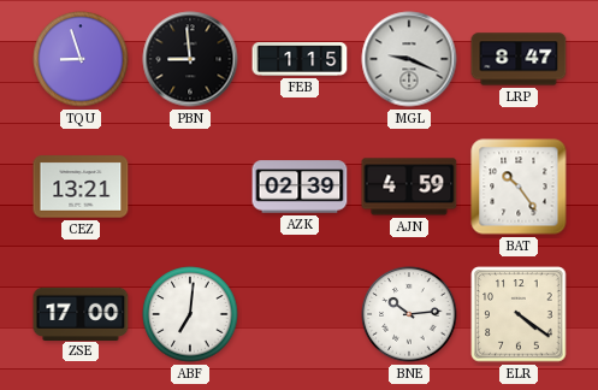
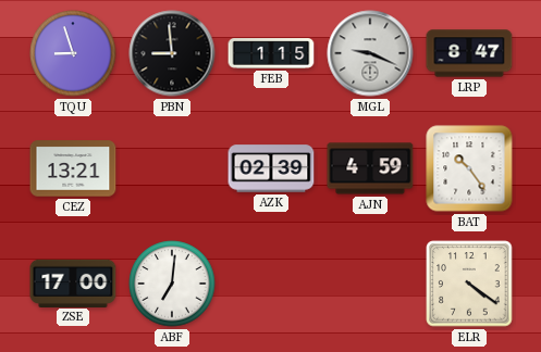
BNE: 10:14 -> none
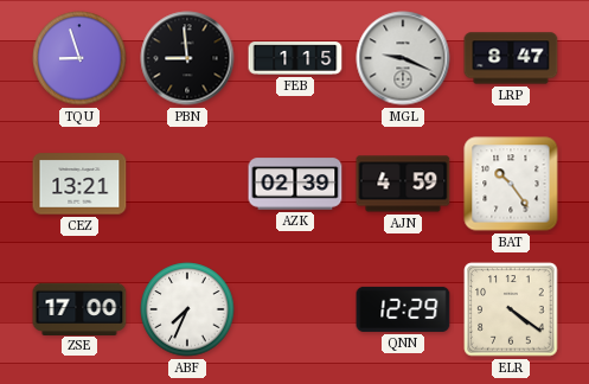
ABF: 7:01 -> 7:34
QNN: none -> 12:29
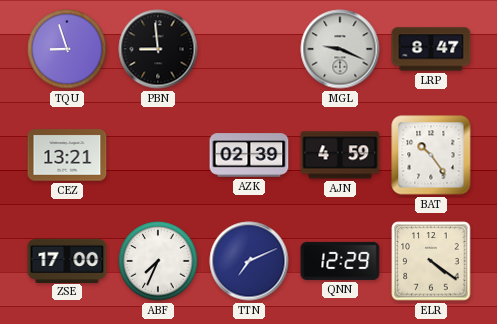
FEB: 1:15 -> none
TTN: none -> 7:11
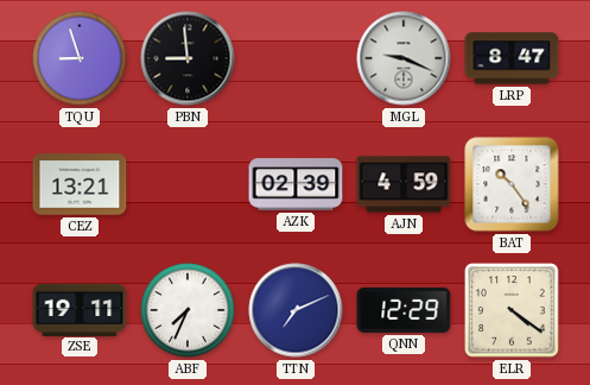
ZSE: 17:00 -> 19:11
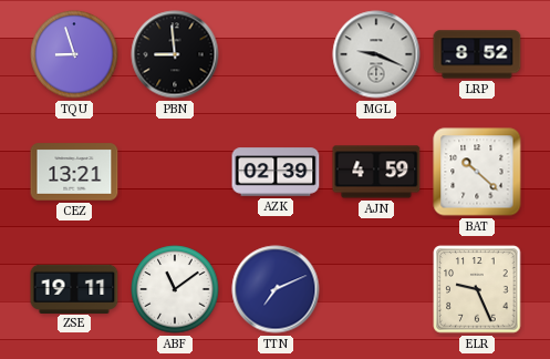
LRP: 8:47 -> 8:52
BAT: 10:24 -> 10:22
ABF: 7:34 -> 11:09
QNN: 12:29 -> none
ELR: 4:21 -> 9:26
